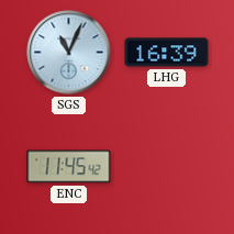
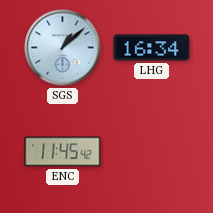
SGS: 11:04 -> 1:08
LHG: 16:39 -> 16:34
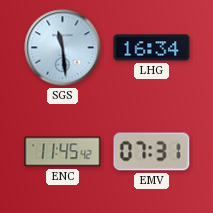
SGS: 1:08 -> 11:29
EMV: none -> 07:31
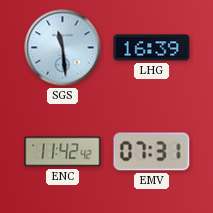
LHG: 16:34 -> 16:39
ENC: 11:45 -> 11:42
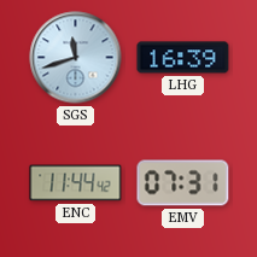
SGS: 11:29 -> 11:42
ENC: 11:42 -> 11:44
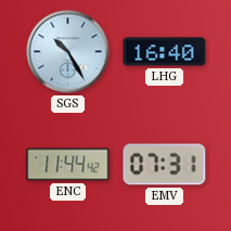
SGS: 11:42 -> 10:25
LHG: 16:39 -> 16:40
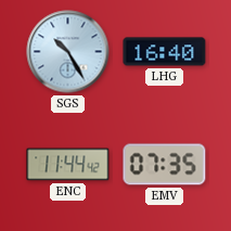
EMV: 07:31 -> 07:35
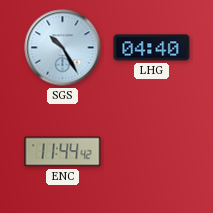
LHG: 16:40 -> 04:40
EMV: 07:35 -> none
